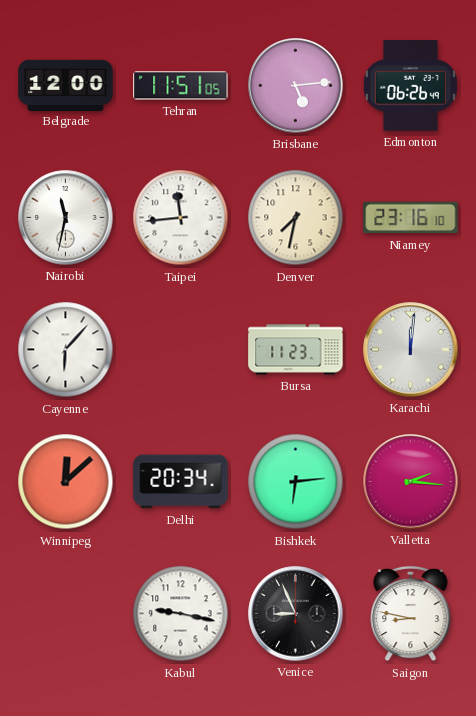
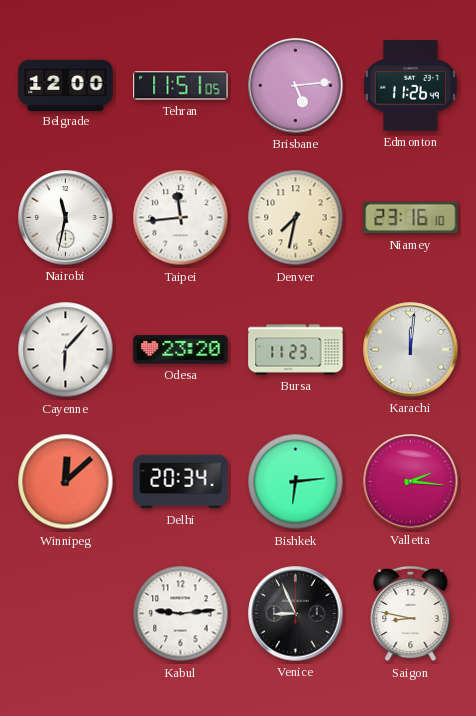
Edmonton: 06:26 -> 11:26
Odesa: none -> 23:20
Kabul: 9:17 -> 9:14
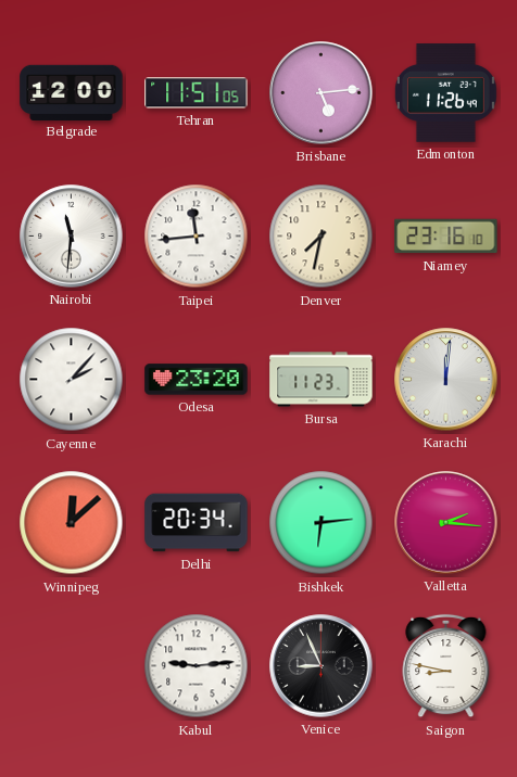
Nairobi: 11:32 -> 11:31
Cayenne: 6:07 -> 2:07
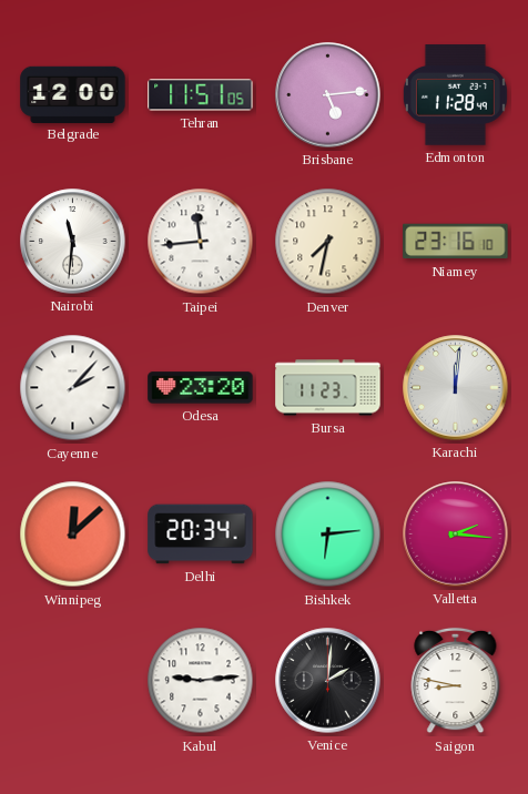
Edmonton: 11:26 -> 11:28
Venice: 8:56 -> 2:01
